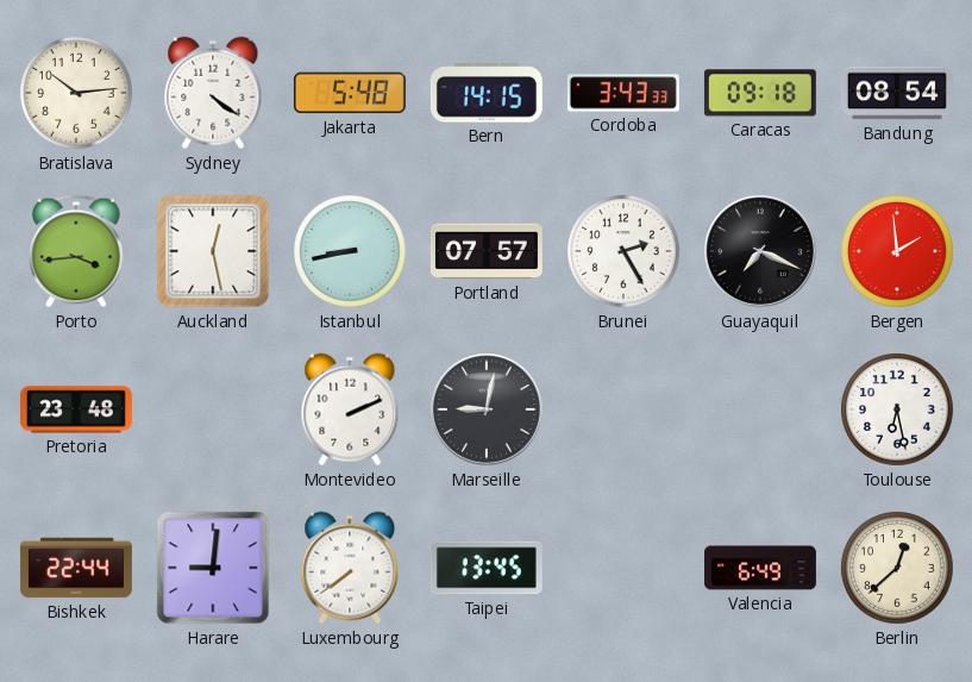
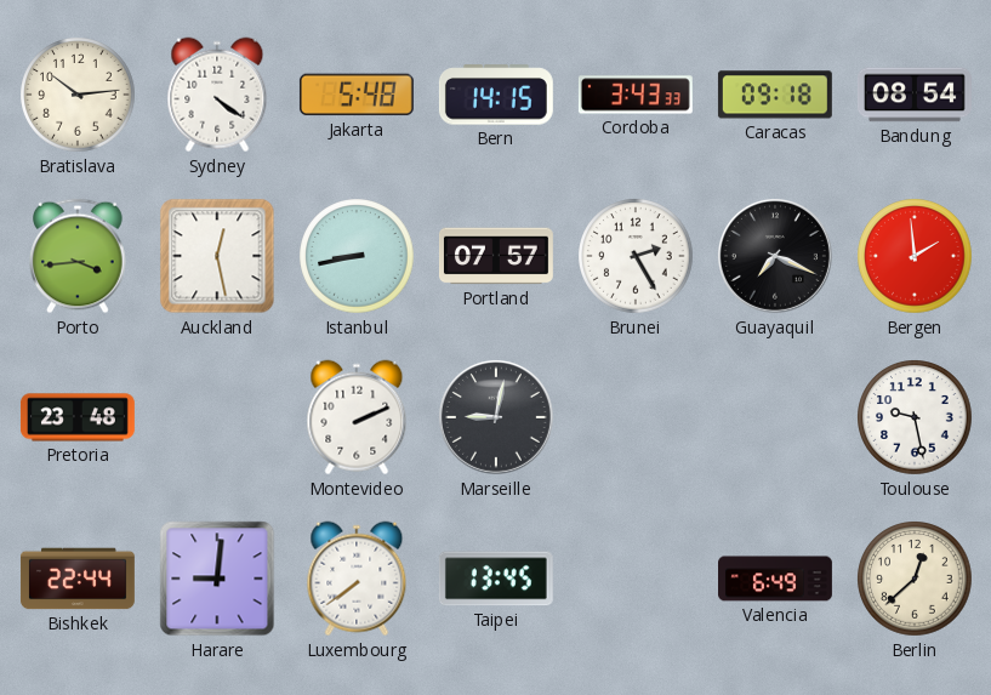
Toulouse: 6:28 -> 9:28
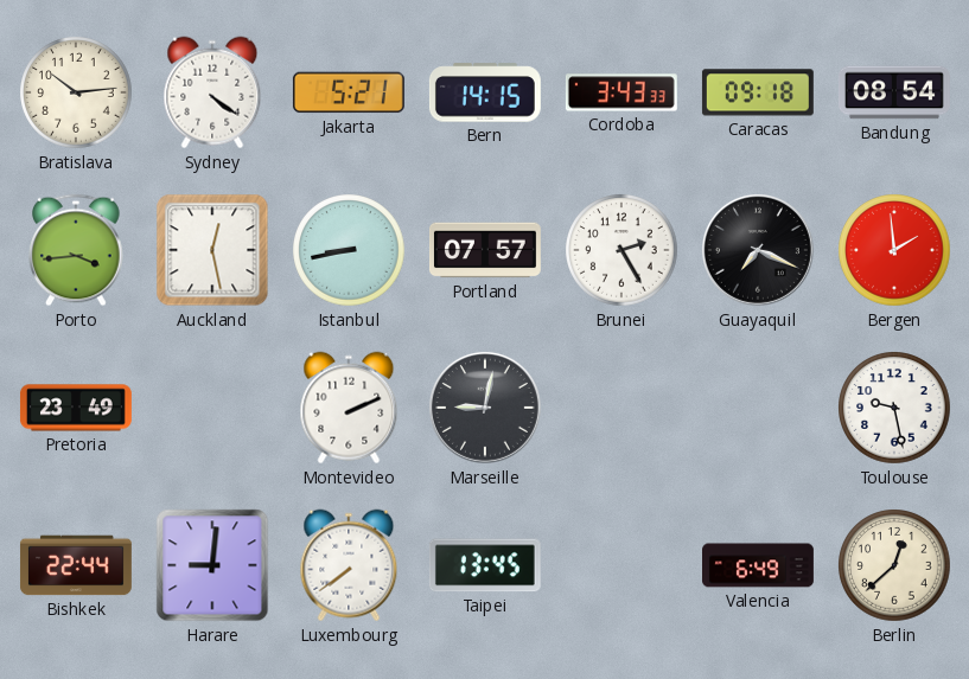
Jakarta: 5:48 -> 5:21
Pretoria: 23:48 -> 23:49
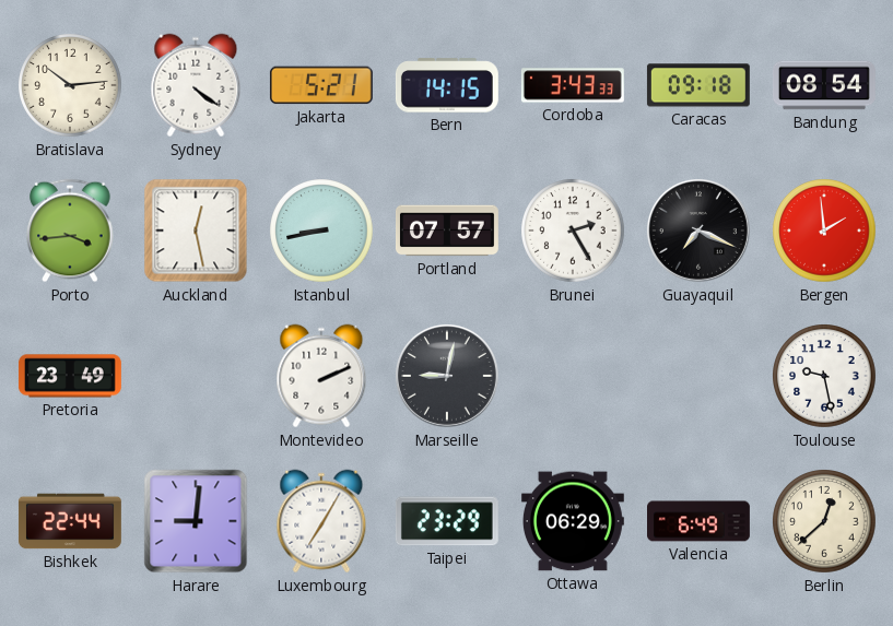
Luxembourg: 7:39 -> 7:05
Taipei: 13:45 -> 23:29
Ottawa: none -> 06:29
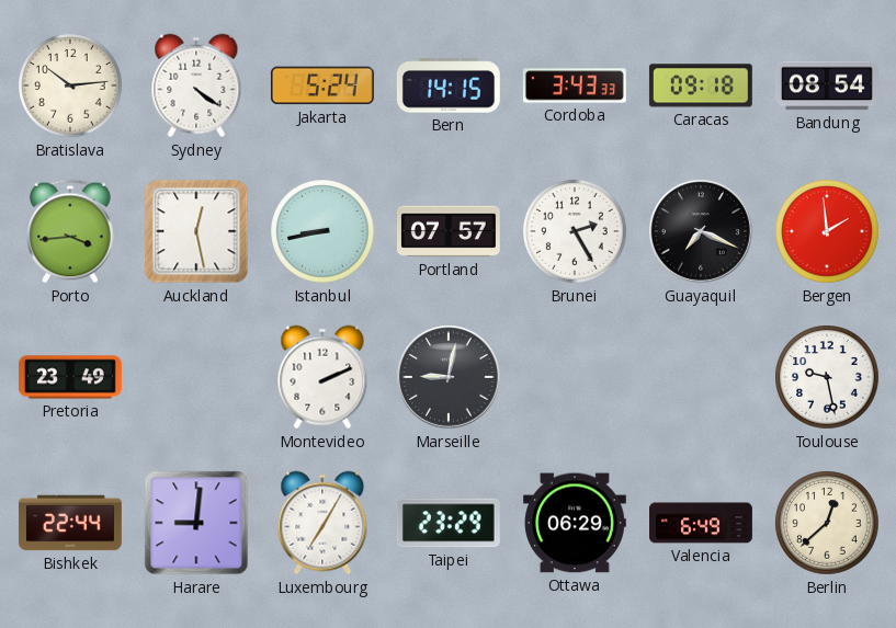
Jakarta: 5:21 -> 5:24
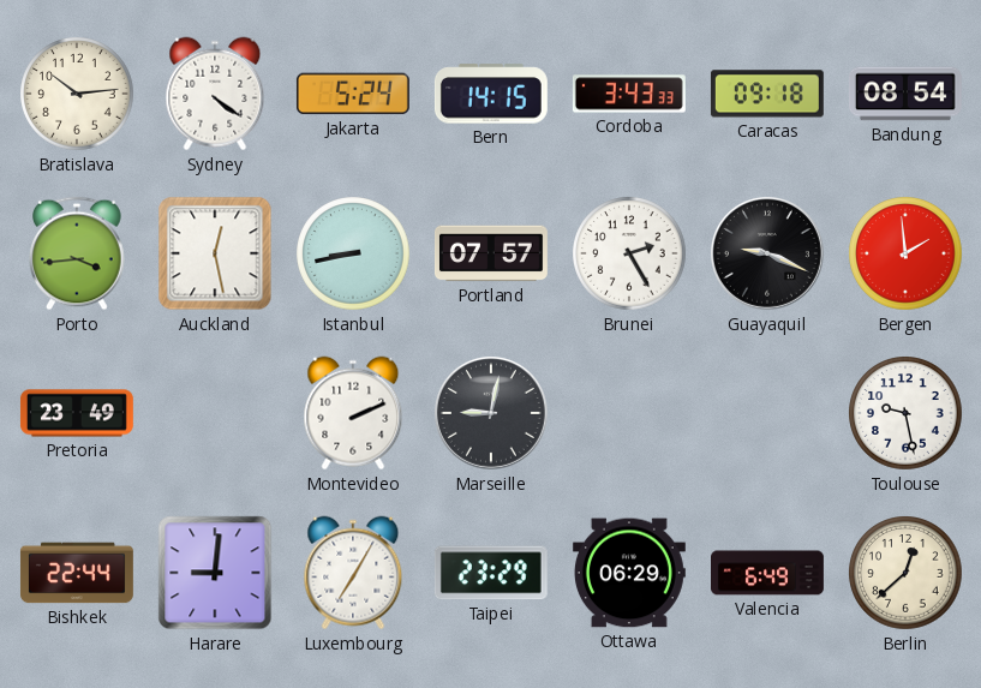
Guayaquil: 7:19 -> 9:19
